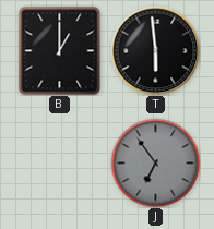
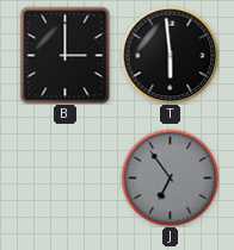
B: 1:00 -> 3:00
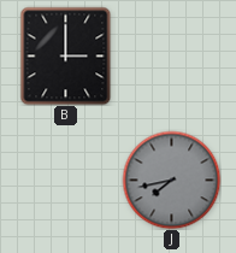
T: 5:59 -> none
J: 6:54 -> 7:43
